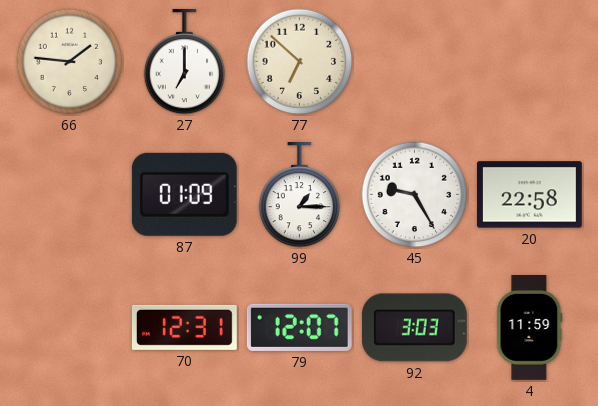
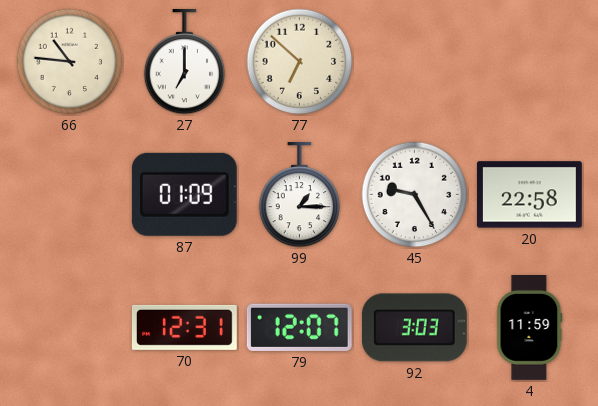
66: 1:46 -> 10:46
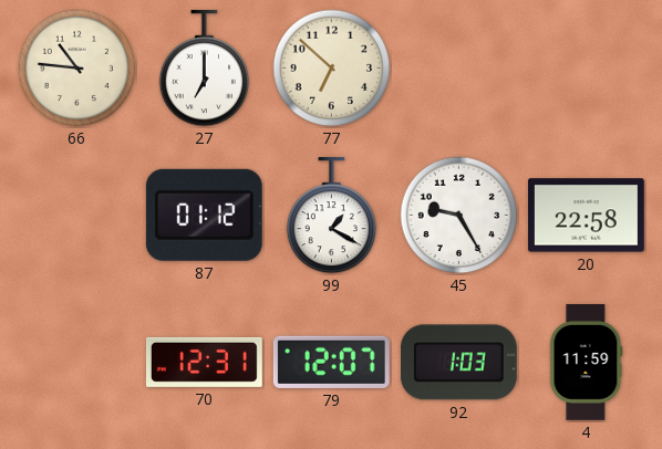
87: 01:09 -> 01:12
99: 1:15 -> 1:20
92: 3:03 -> 1:03
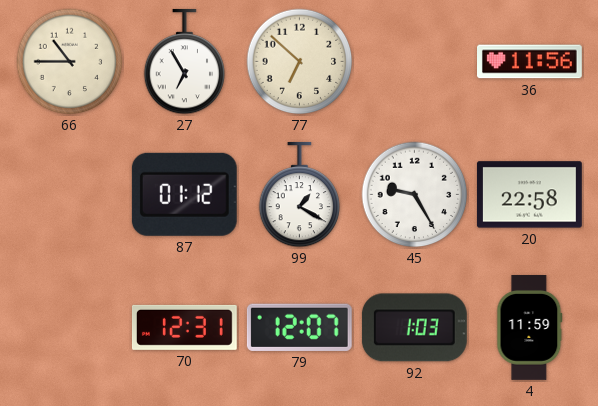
66: 10:46 -> 10:45
27: 7:00 -> 6:55
36: none -> 11:56
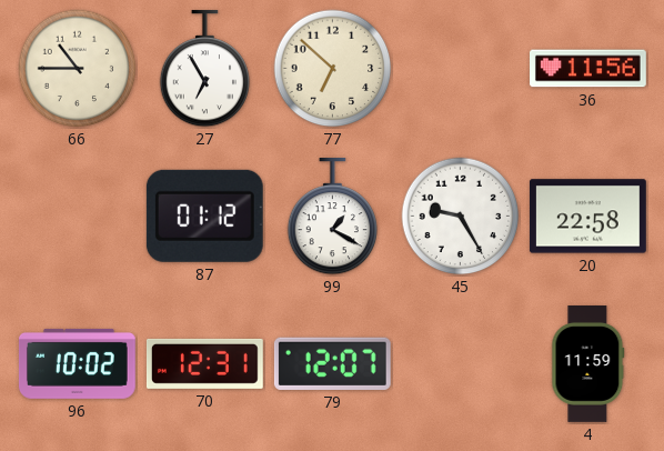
96: none -> 10:02
92: 1:03 -> none
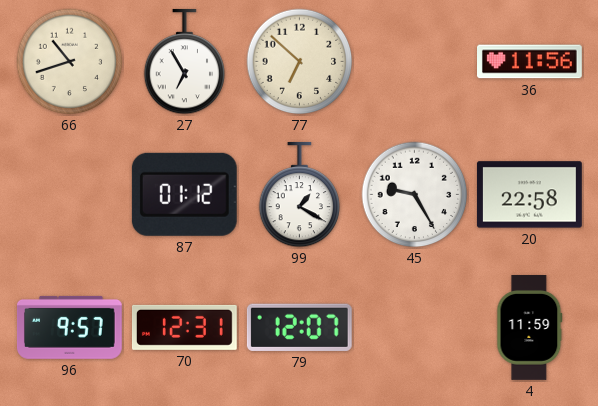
66: 10:45 -> 10:42
96: 10:02 -> 9:57
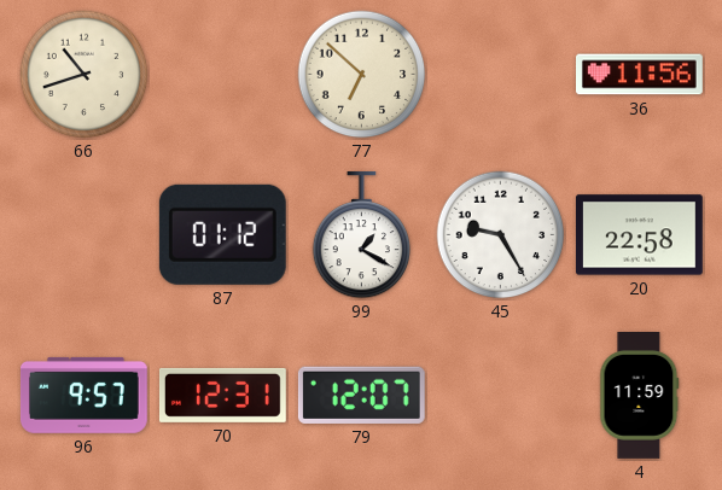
27: 6:55 -> none
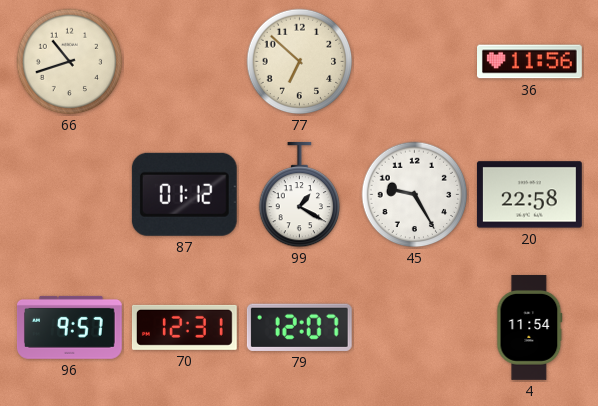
4: 11:59 -> 11:54
